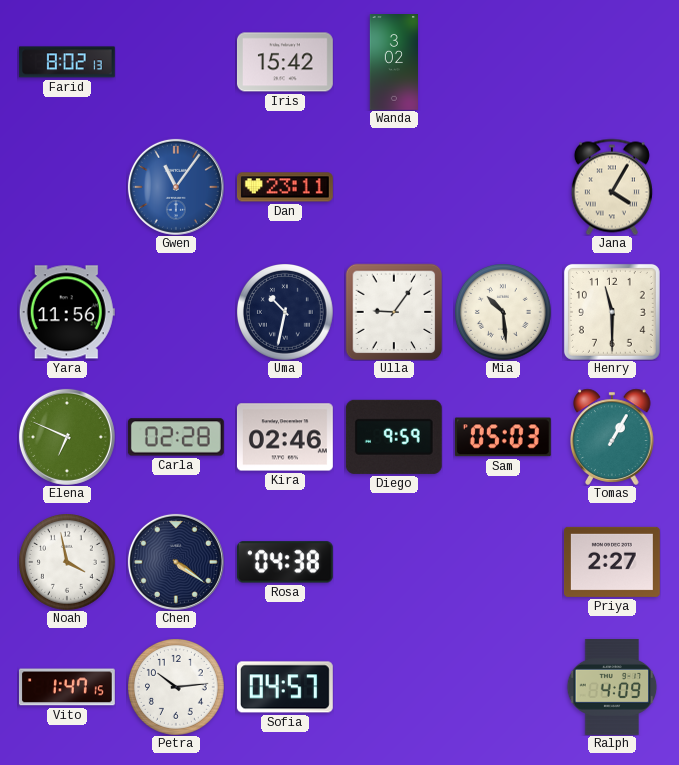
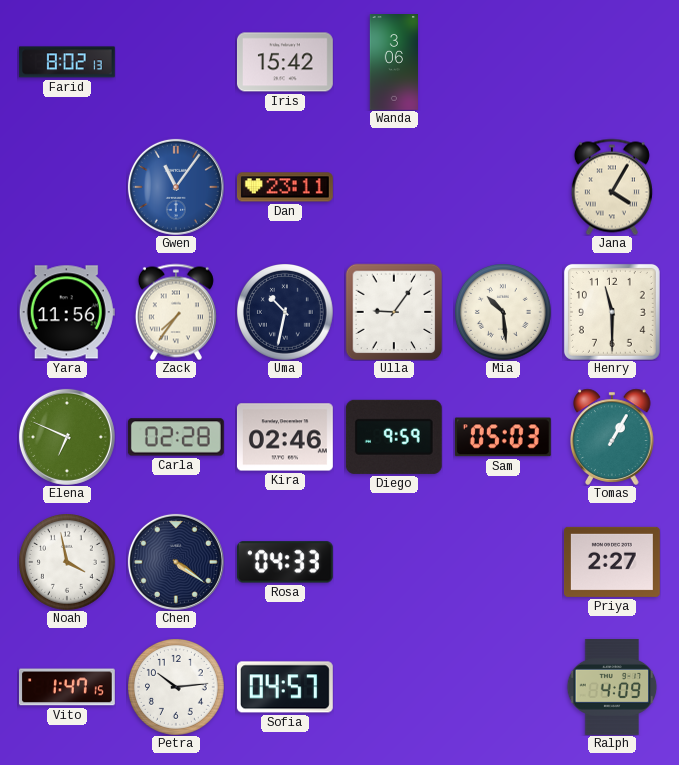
Wanda: 3:02 -> 3:06
Zack: none -> 7:36
Rosa: 04:38 -> 04:33
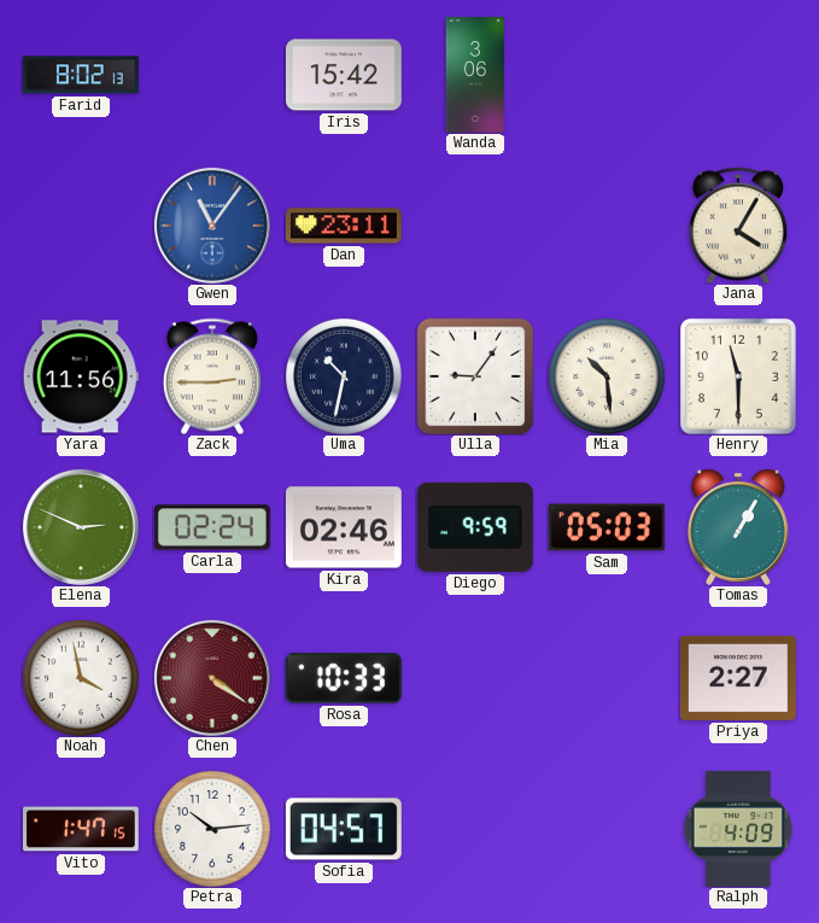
Zack: 7:36 -> 2:45
Elena: 6:49 -> 2:49
Carla: 02:28 -> 02:24
Chen dial: navy -> burgundy
Rosa: 04:33 -> 10:33
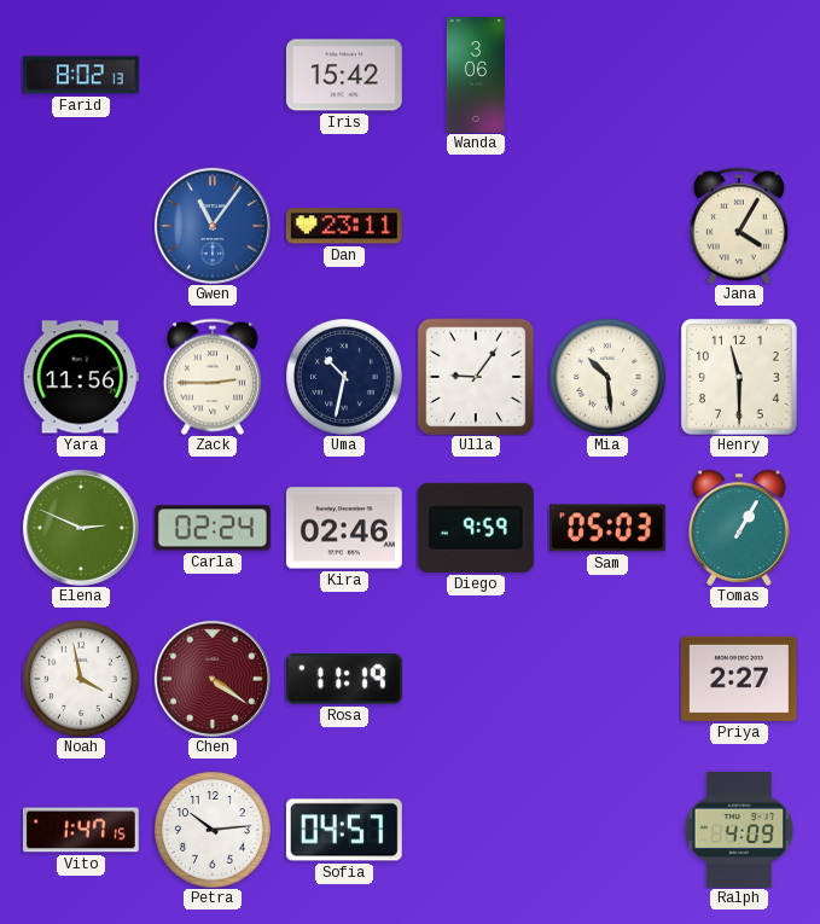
Rosa: 10:33 -> 11:19
